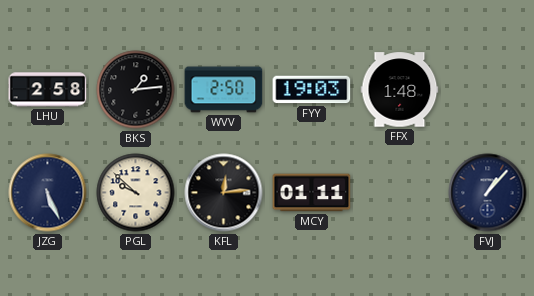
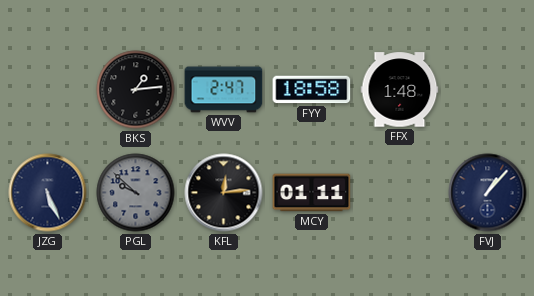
LHU: 2:58 -> none
WVV: 2:50 -> 2:47
FYY: 19:03 -> 18:58
PGL dial: cream -> grey
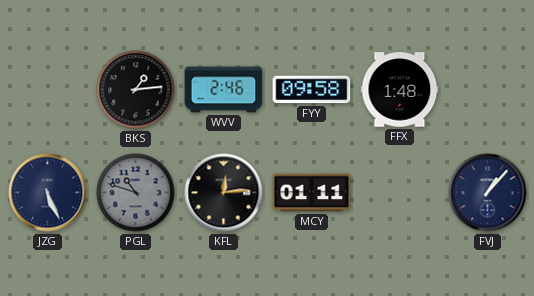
WVV: 2:47 -> 2:46
FYY: 18:58 -> 09:58
PGL: 9:52 -> 10:48
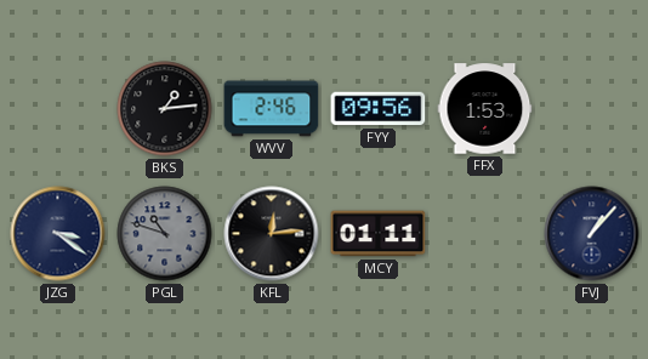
FYY: 09:58 -> 09:56
FFX: 1:48 -> 1:53
JZG: 5:26 -> 3:21
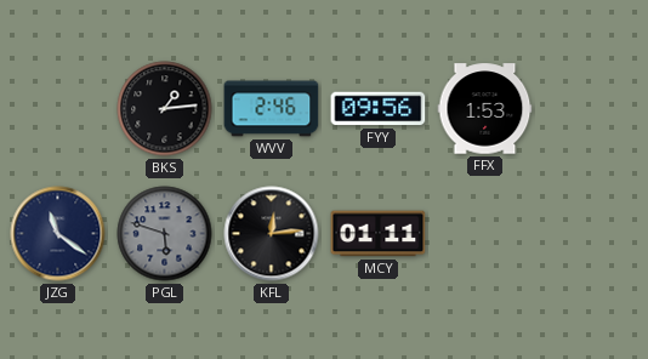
JZG: 3:21 -> 11:21
PGL: 10:48 -> 5:48
FVJ: 1:07 -> none
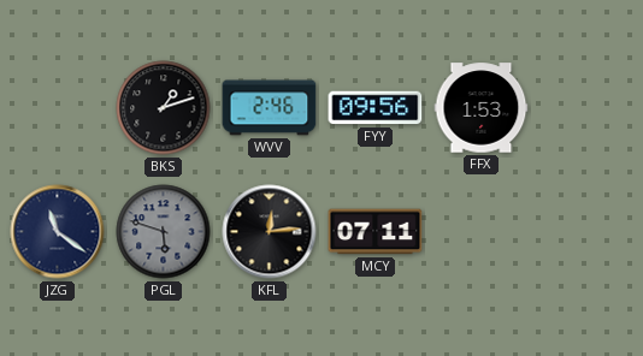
BKS: 1:14 -> 1:12
MCY: 01:11 -> 07:11
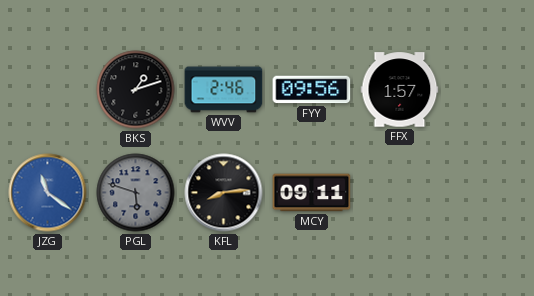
FFX: 1:53 -> 1:57
JZG dial: navy -> blue
KFL: 12:14 -> 8:14
MCY: 07:11 -> 09:11
